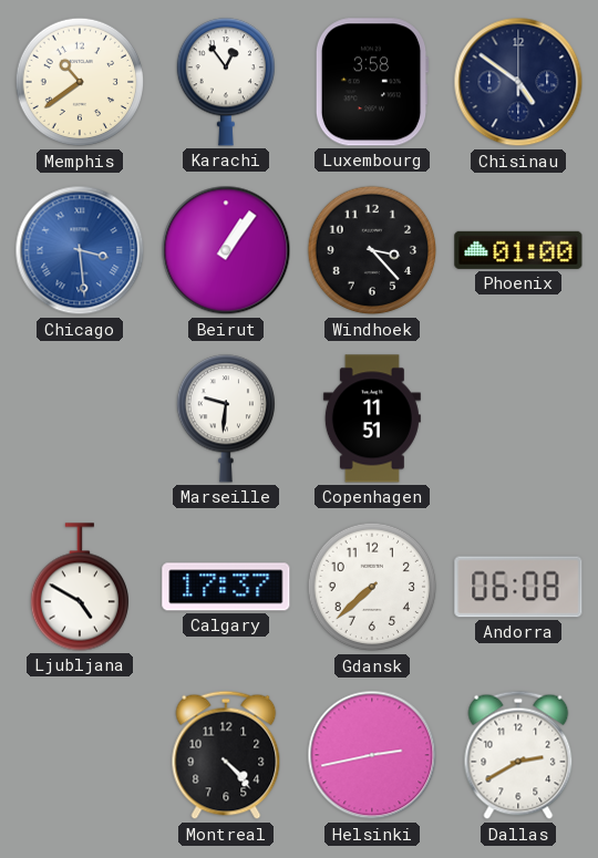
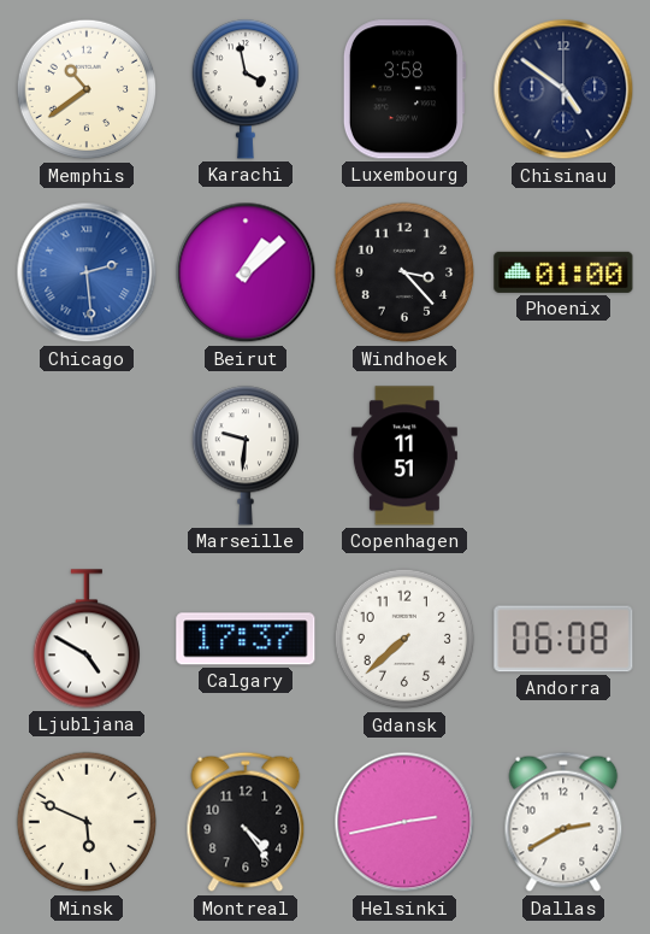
Karachi: 12:54 -> 3:58
Chicago: 3:29 -> 2:29
Beirut: 1:06 -> 1:08
Minsk: none -> 5:49
Montreal: 4:23 -> 4:24
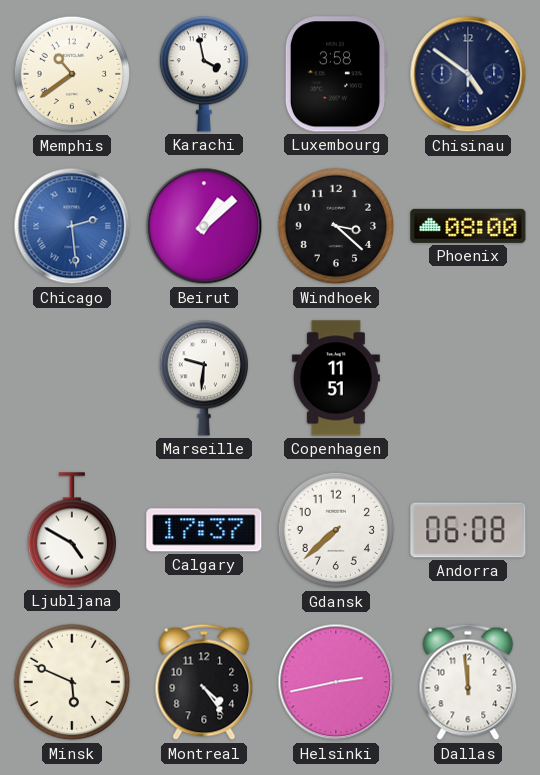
Windhoek: 3:23 -> 3:22
Phoenix: 01:00 -> 08:00
Dallas: 2:40 -> 11:59
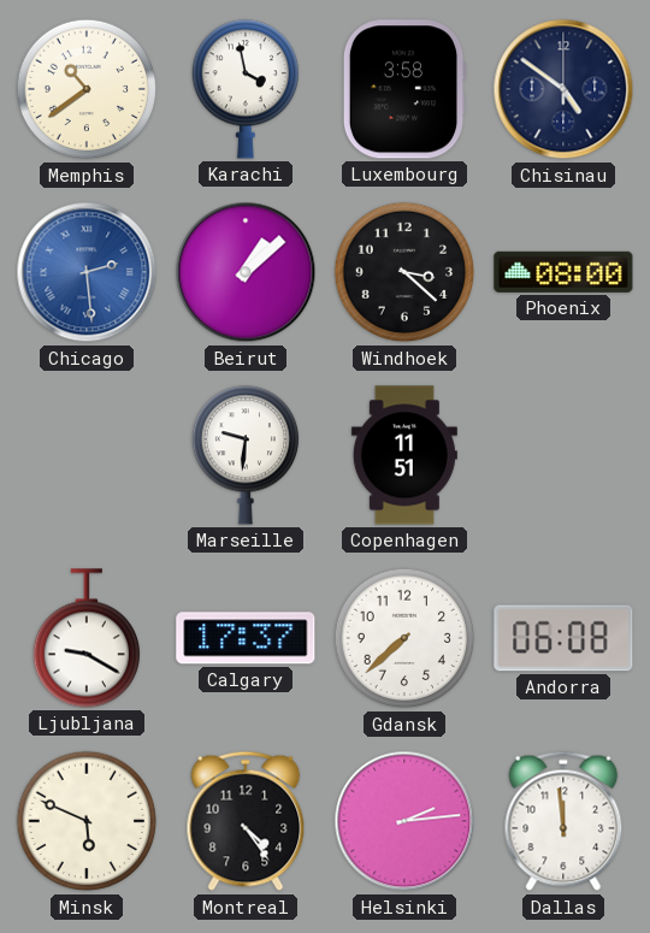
Ljubljana: 4:50 -> 9:20
Helsinki: 2:43 -> 2:14
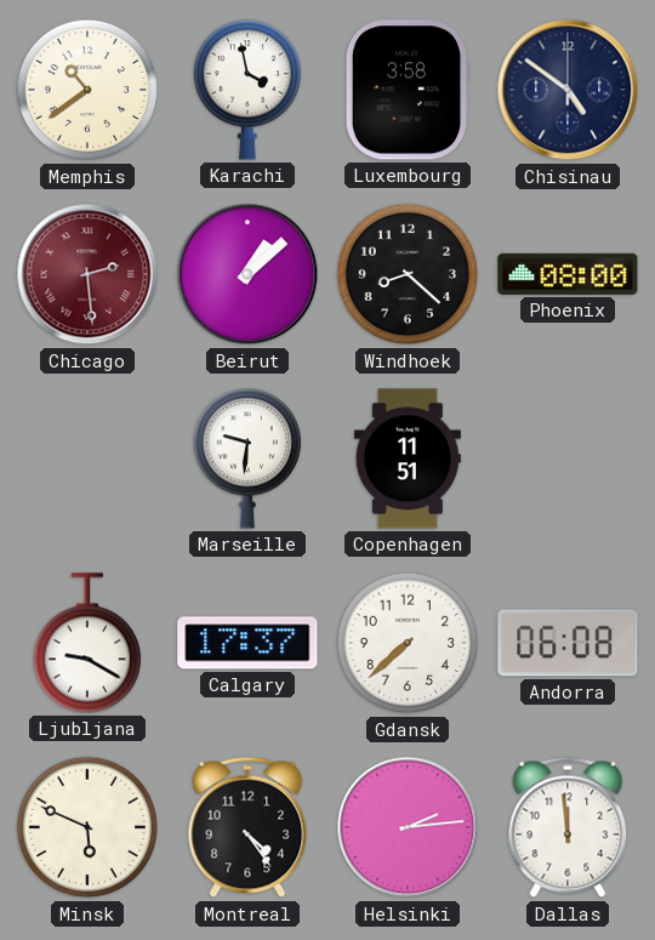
Chicago dial: blue -> burgundy
Windhoek: 3:22 -> 8:22
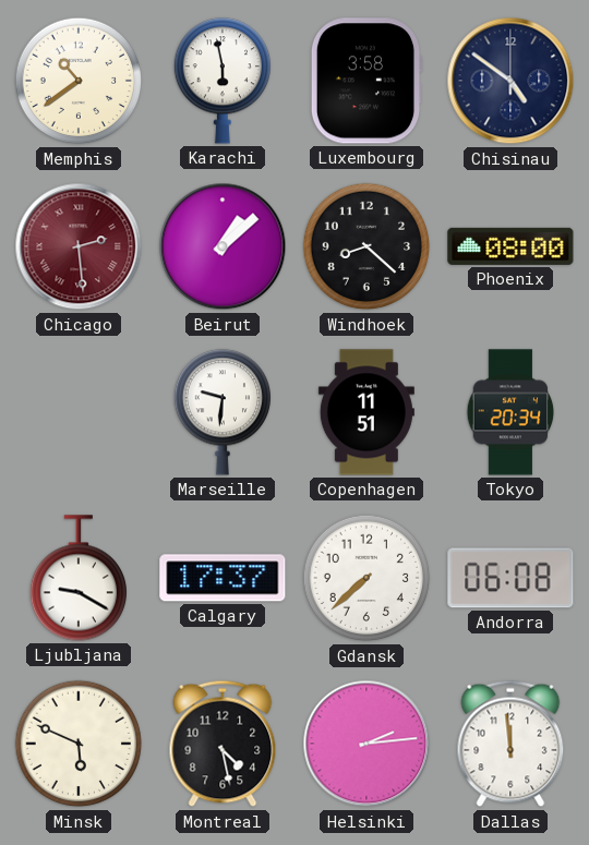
Karachi: 3:58 -> 5:58
Tokyo: none -> 20:34
Montreal: 4:24 -> 4:28
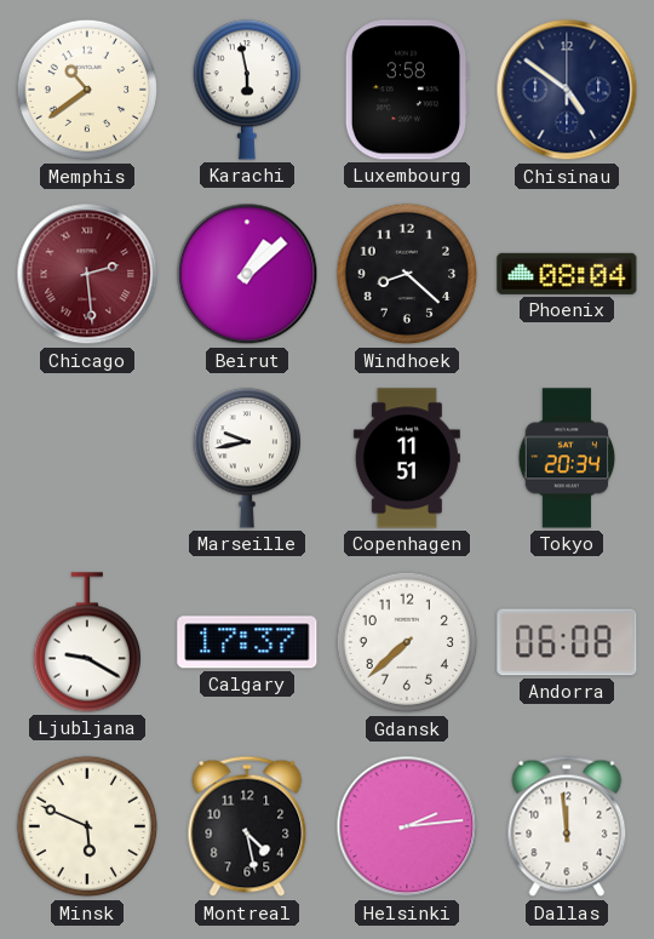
Phoenix: 08:00 -> 08:04
Marseille: 9:31 -> 9:43
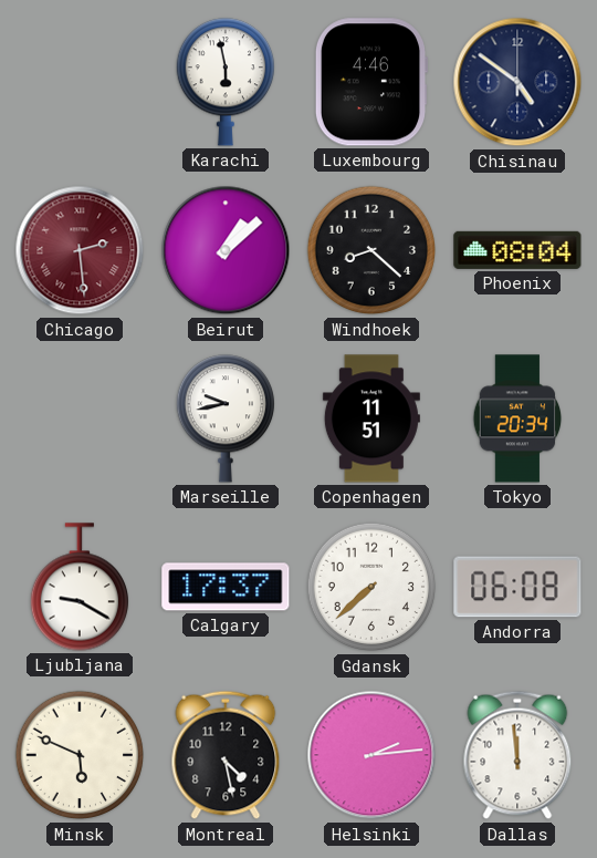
Memphis: 10:39 -> none
Luxembourg: 3:58 -> 4:46
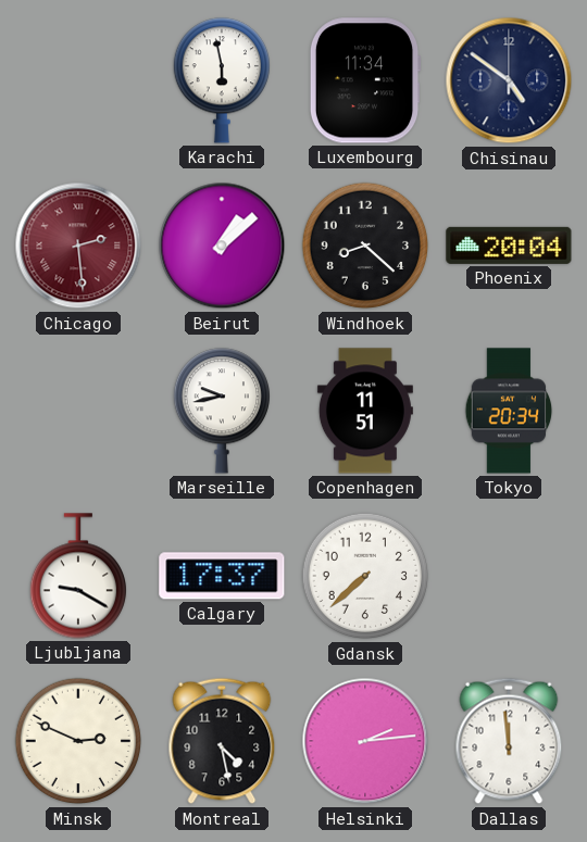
Luxembourg: 4:46 -> 11:34
Phoenix: 08:04 -> 20:04
Andorra: 06:08 -> none
Minsk: 5:49 -> 2:49
